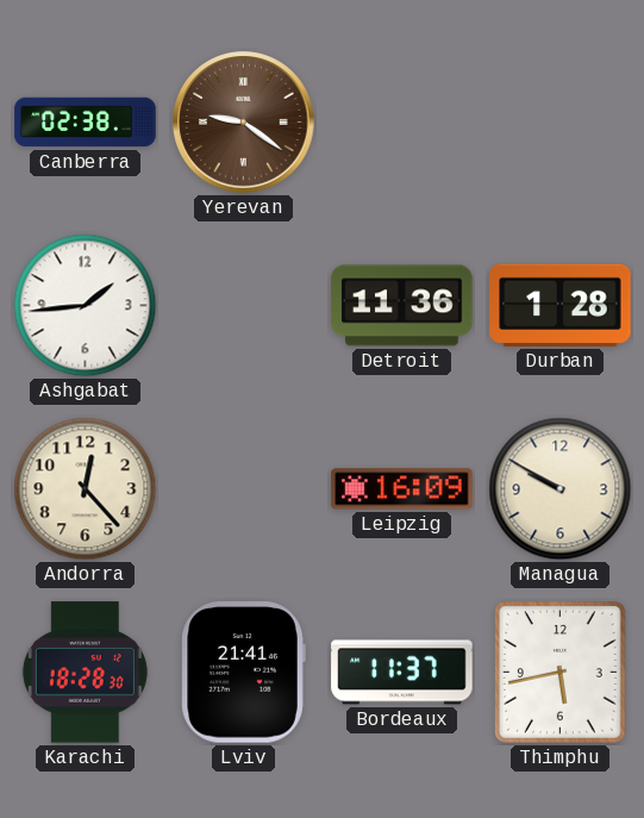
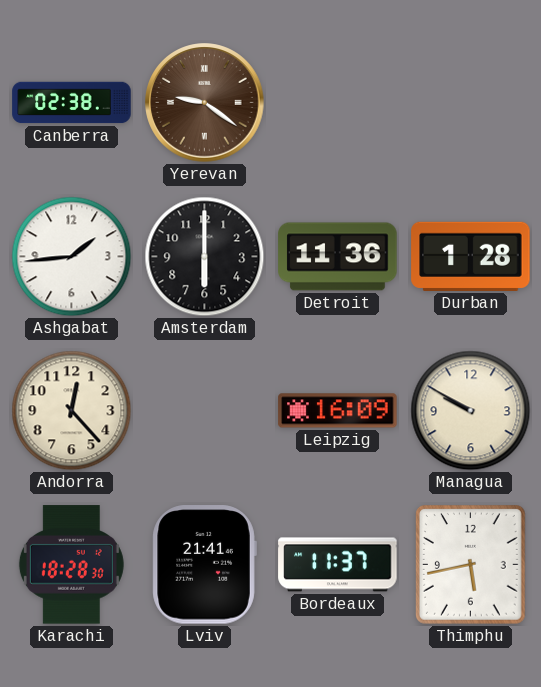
Amsterdam: none -> 6:00
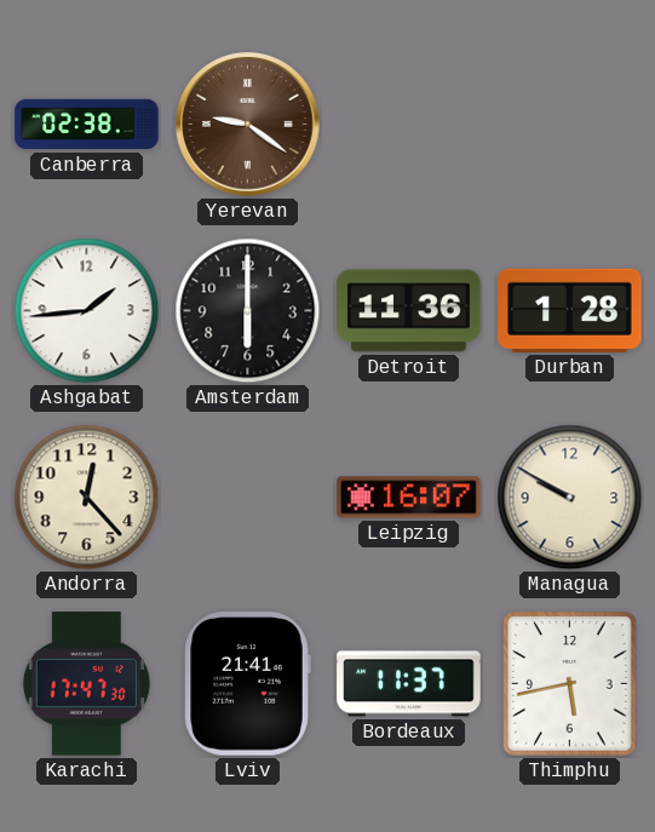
Leipzig: 16:09 -> 16:07
Karachi: 18:28 -> 17:47
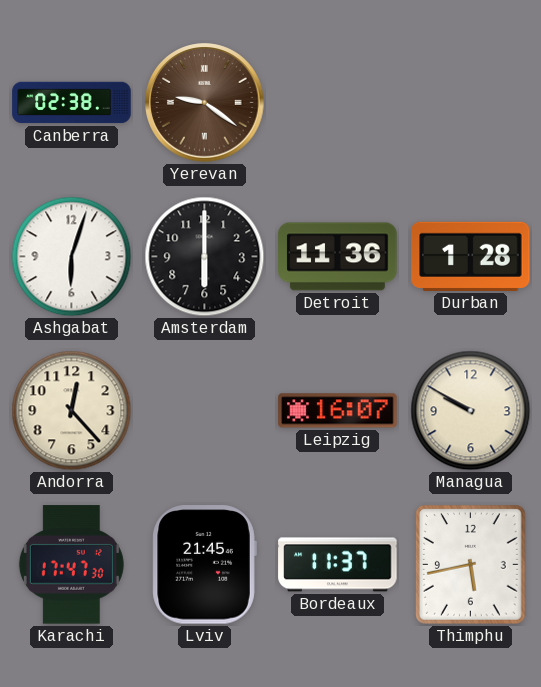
Ashgabat: 1:44 -> 6:03
Lviv: 21:41 -> 21:45
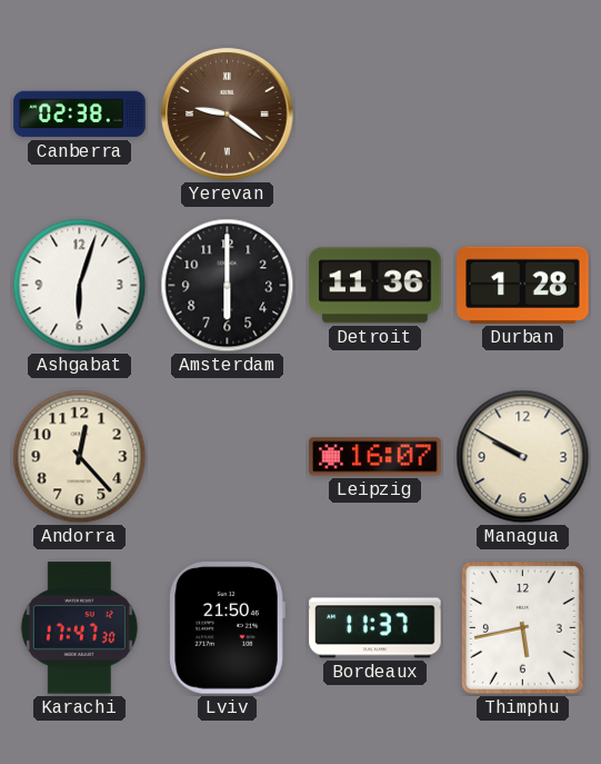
Lviv: 21:45 -> 21:50
